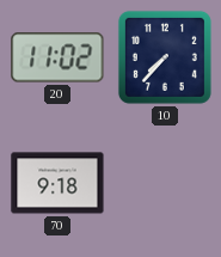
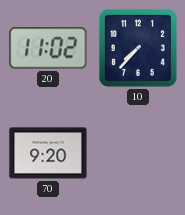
70: 9:18 -> 9:20
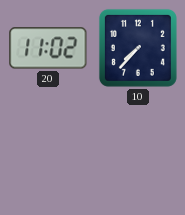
70: 9:20 -> none
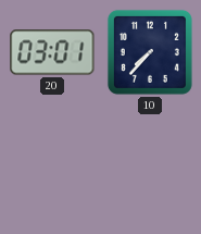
20: 11:02 -> 03:01
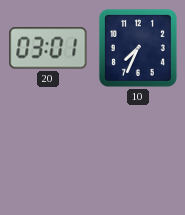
10: 7:37 -> 7:34
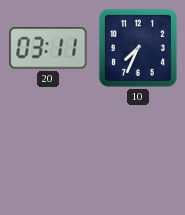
20: 03:01 -> 03:11
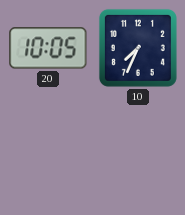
20: 03:11 -> 10:05
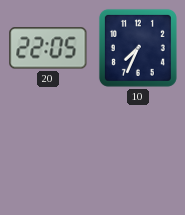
20: 10:05 -> 22:05
